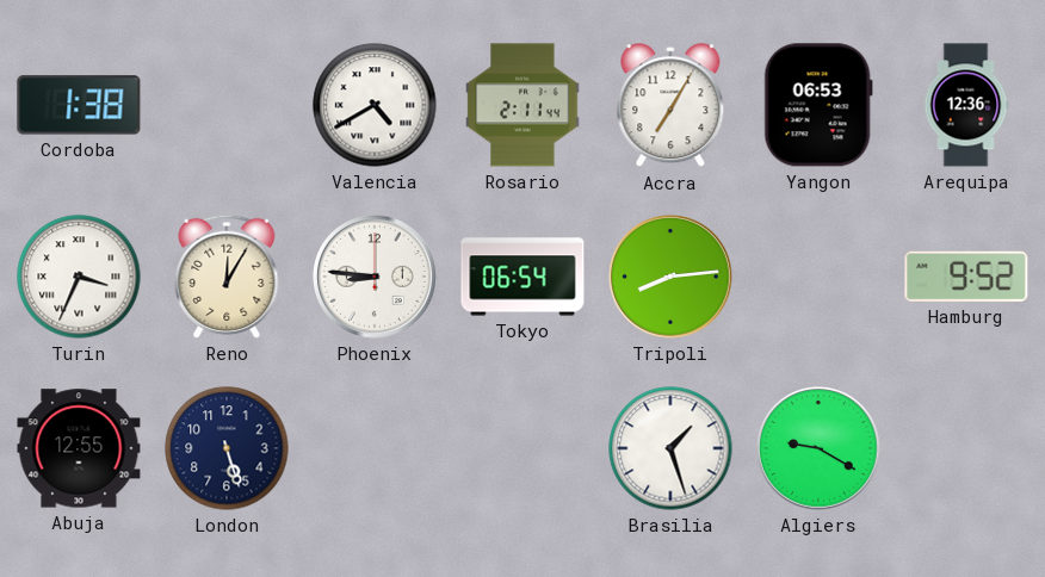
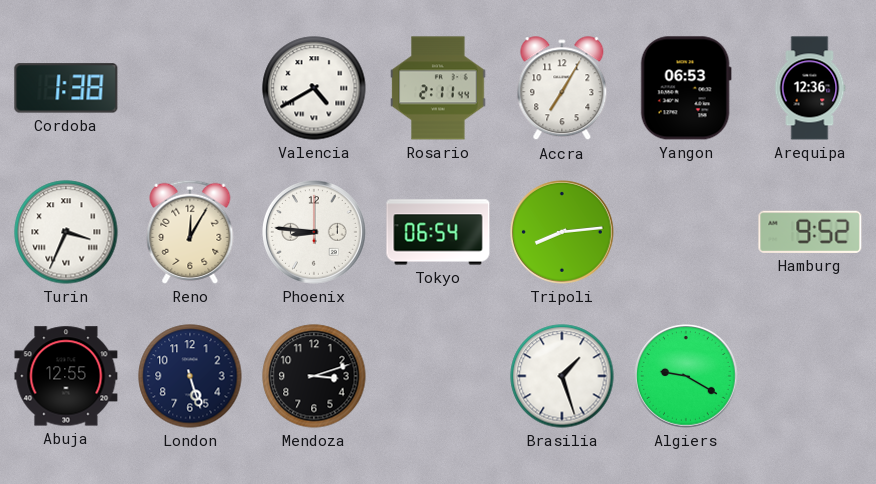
Mendoza: none -> 3:12
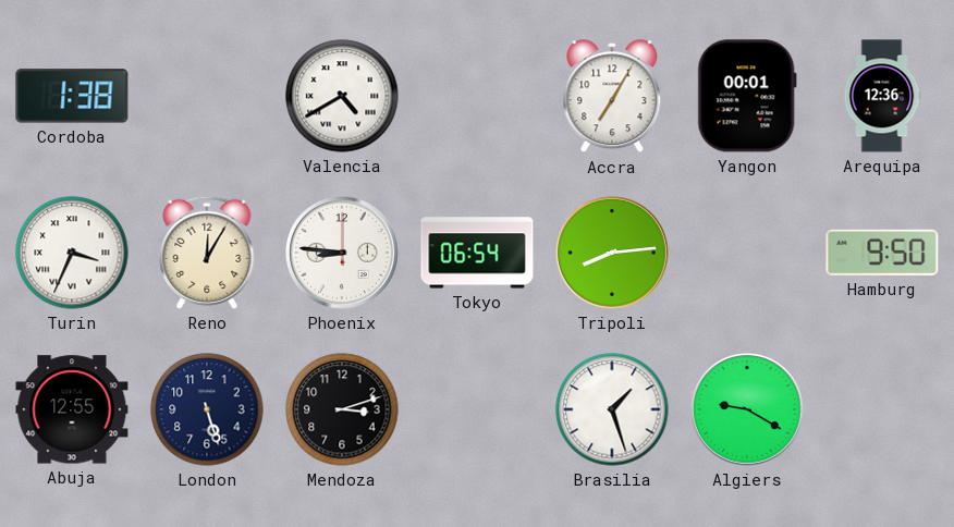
Rosario: 2:11 -> none
Yangon: 06:53 -> 00:01
Hamburg: 9:52 -> 9:50
